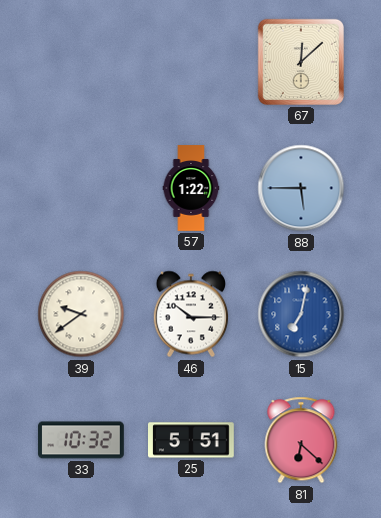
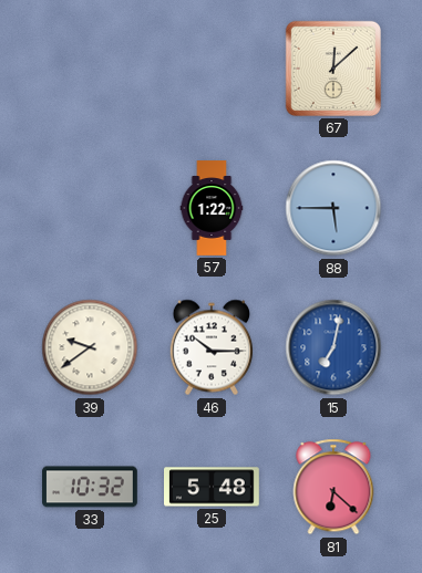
25: 5:51 -> 5:48
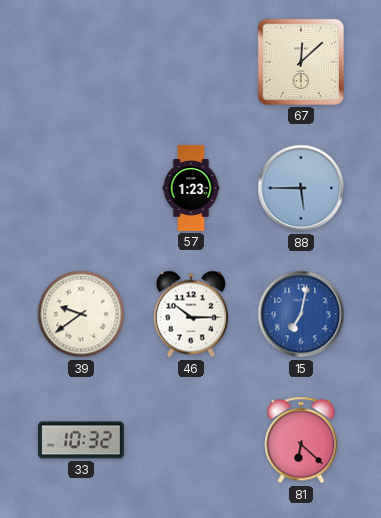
57: 1:22 -> 1:23
25: 5:48 -> none
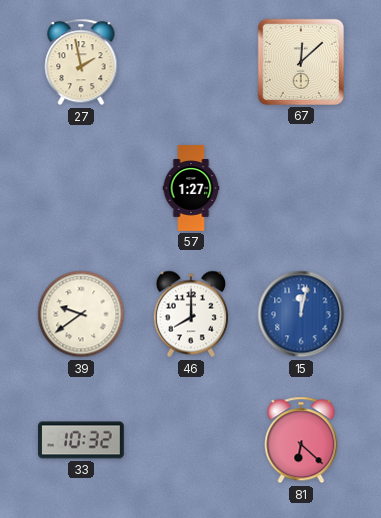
27: none -> 1:58
57: 1:23 -> 1:27
88: 5:45 -> none
46: 10:15 -> 8:00
15: 7:02 -> 12:02
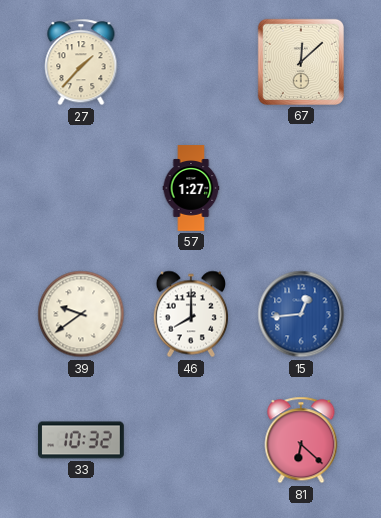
27: 1:58 -> 1:37
15: 12:02 -> 12:44
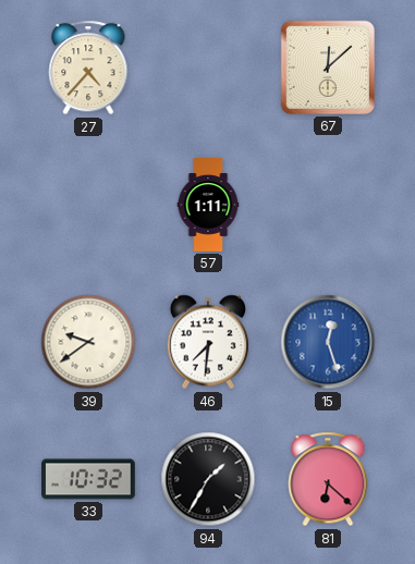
27: 1:37 -> 4:37
57: 1:27 -> 1:11
46: 8:00 -> 7:31
15: 12:44 -> 12:27
94: none -> 1:35
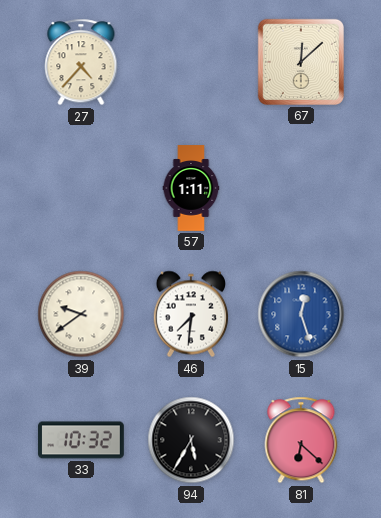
94: 1:35 -> 5:35
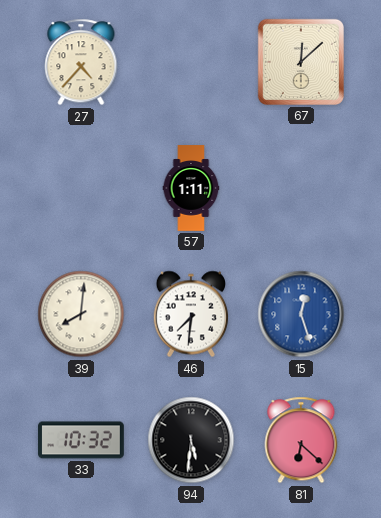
39: 9:39 -> 8:01
94: 5:35 -> 5:31
